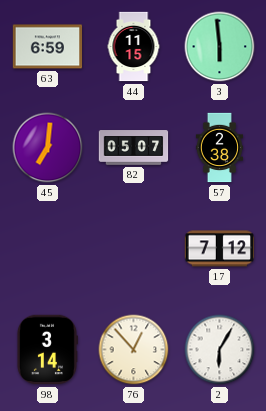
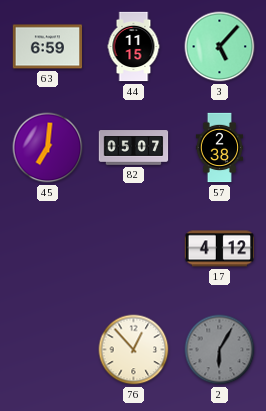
3: 5:59 -> 5:07
17: 7:12 -> 4:12
98: 3:14 -> none
2 dial: white -> grey
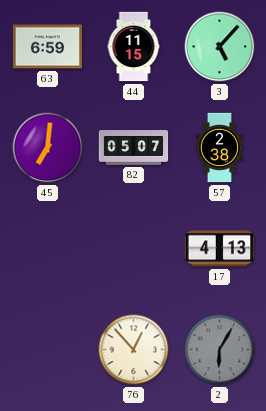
17: 4:12 -> 4:13
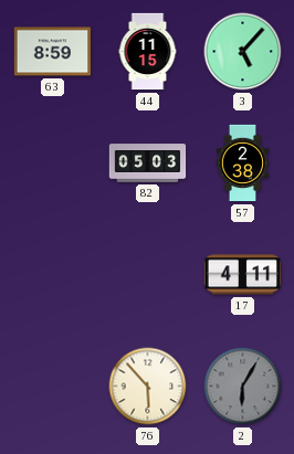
63: 6:59 -> 8:59
45: 7:01 -> none
82: 05:07 -> 05:03
17: 4:13 -> 4:11
76: 12:53 -> 5:53
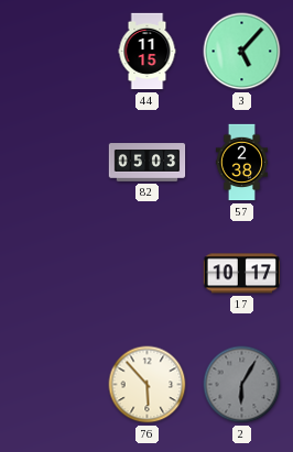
63: 8:59 -> none
17: 4:11 -> 10:17
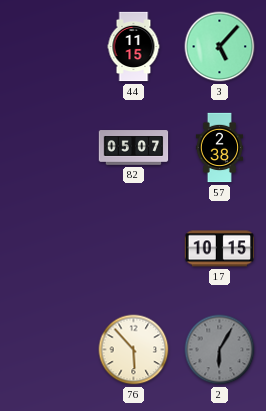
82: 05:03 -> 05:07
17: 10:17 -> 10:15
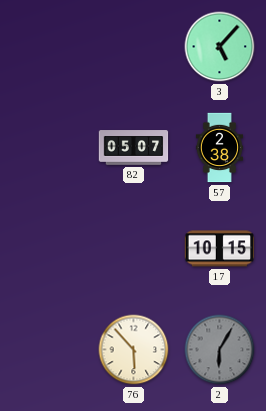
44: 11:15 -> none
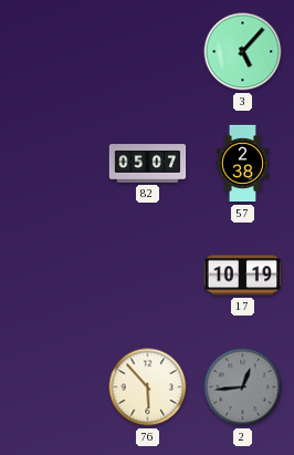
17: 10:15 -> 10:19
2: 6:05 -> 12:44
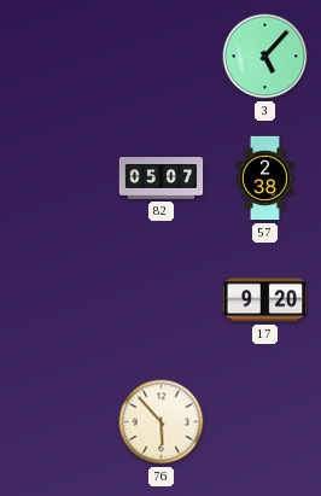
17: 10:19 -> 9:20
2: 12:44 -> none
